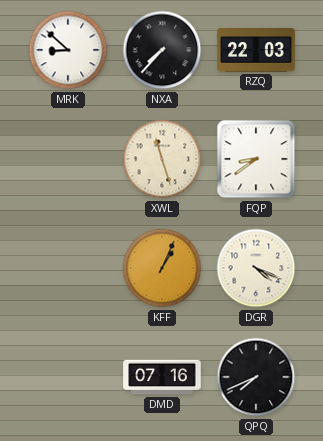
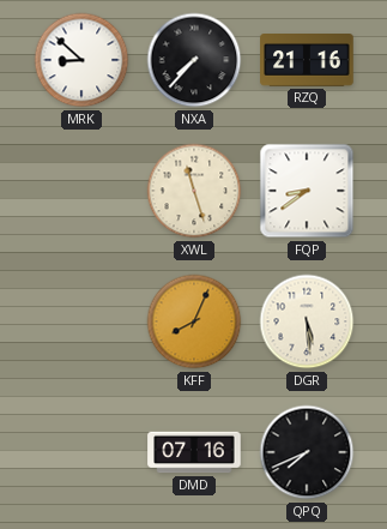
RZQ: 22:03 -> 21:16
KFF: 1:04 -> 8:04
DGR: 4:19 -> 5:29
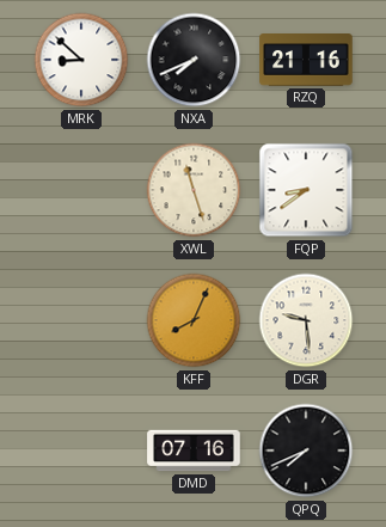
NXA: 7:37 -> 7:41
DGR: 5:29 -> 9:29
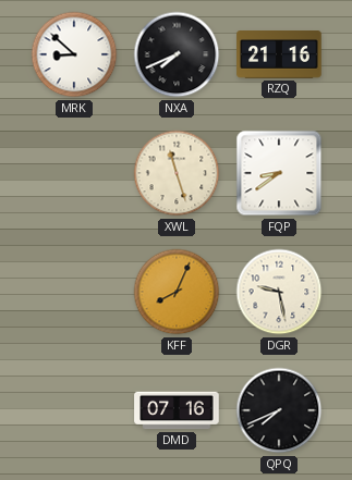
DGR: 9:29 -> 9:28
